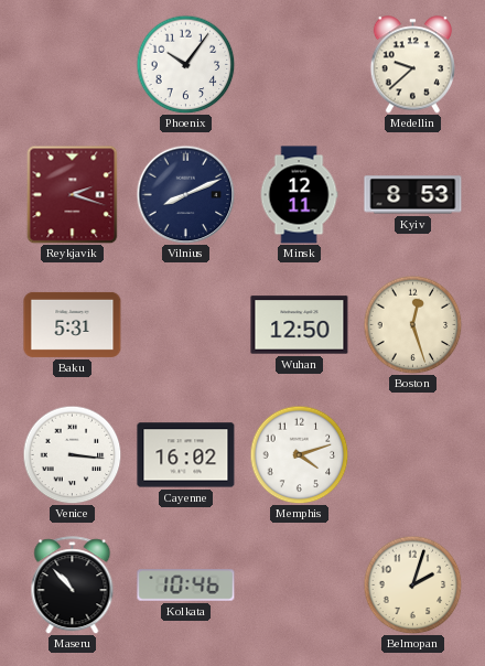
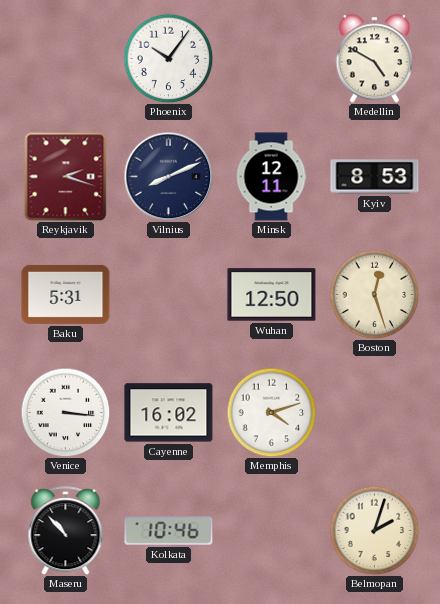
Medellin: 9:38 -> 4:50
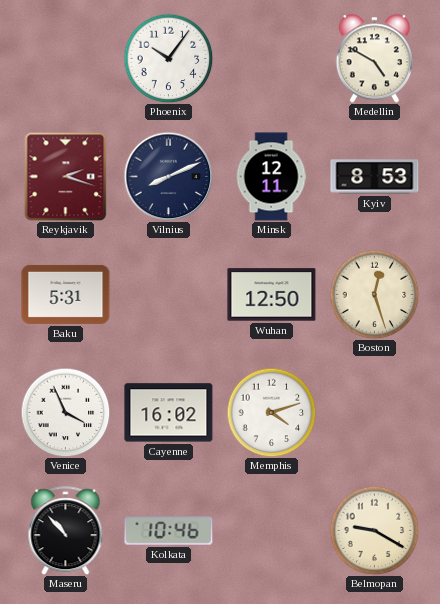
Venice: 3:16 -> 3:56
Belmopan: 2:03 -> 9:20
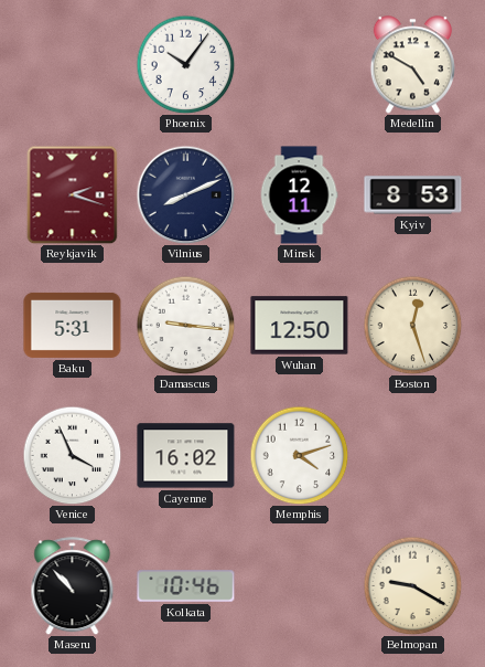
Damascus: none -> 9:16
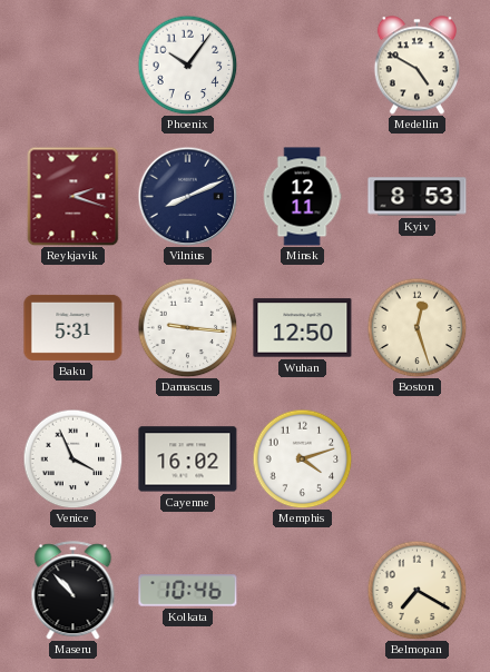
Belmopan: 9:20 -> 7:20
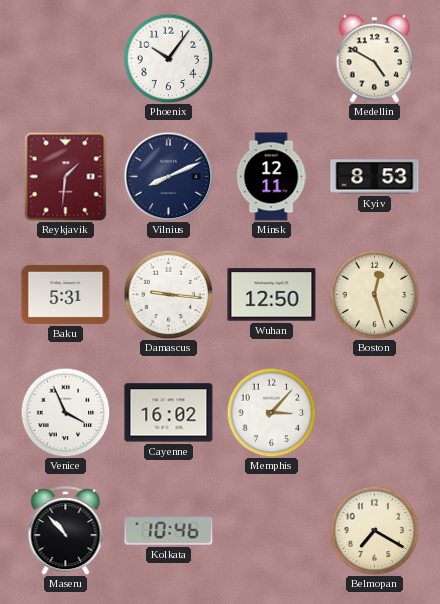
Reykjavik: 2:18 -> 1:31
Memphis: 4:12 -> 3:07
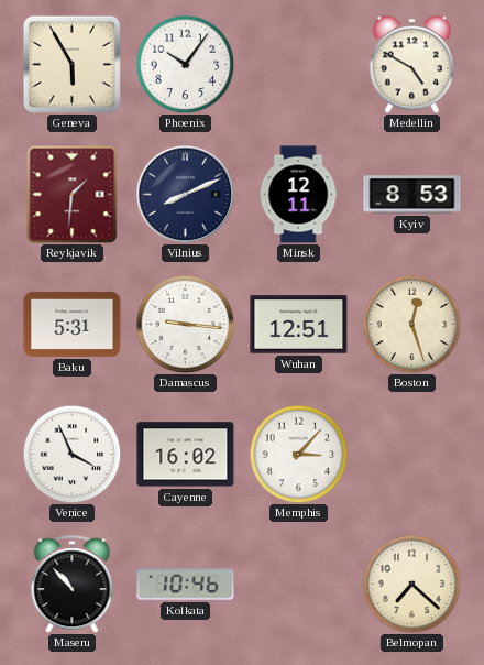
Geneva: none -> 5:55
Wuhan: 12:50 -> 12:51
Belmopan: 7:20 -> 7:22
